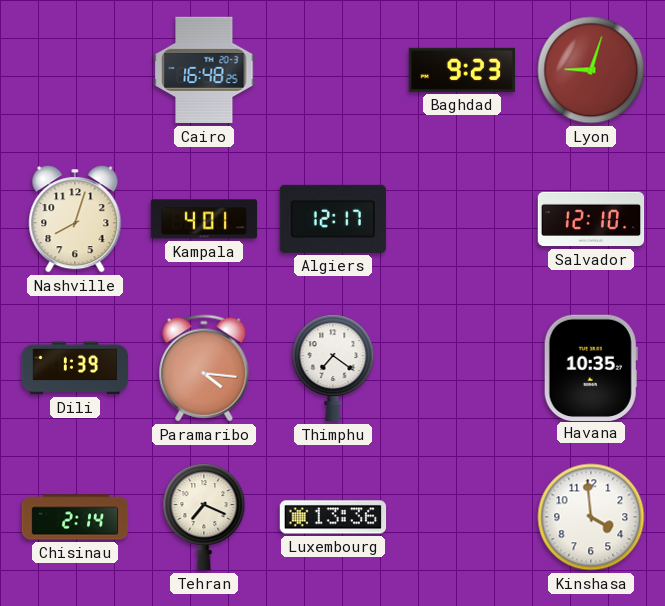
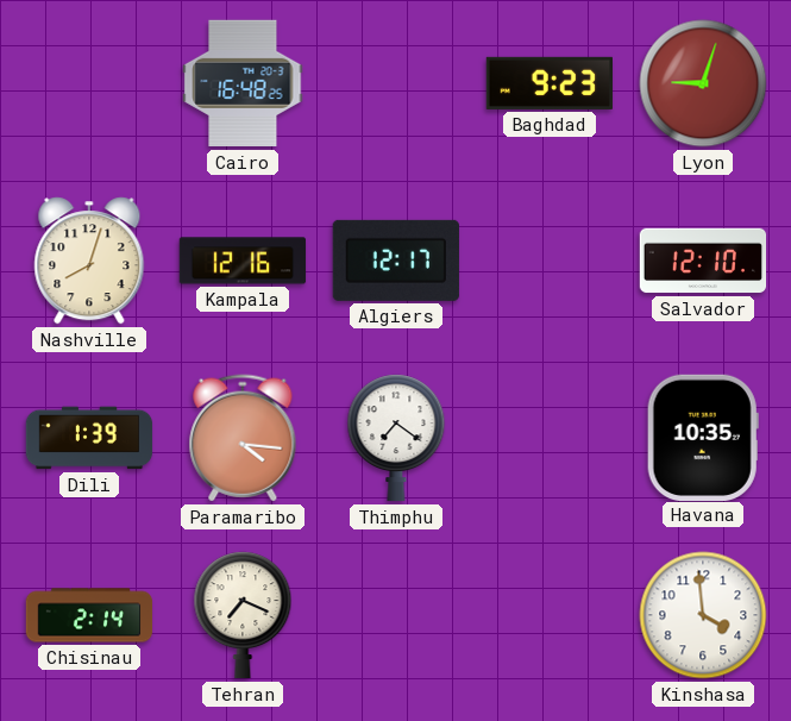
Kampala: 4:01 -> 12:16
Luxembourg: 13:36 -> none
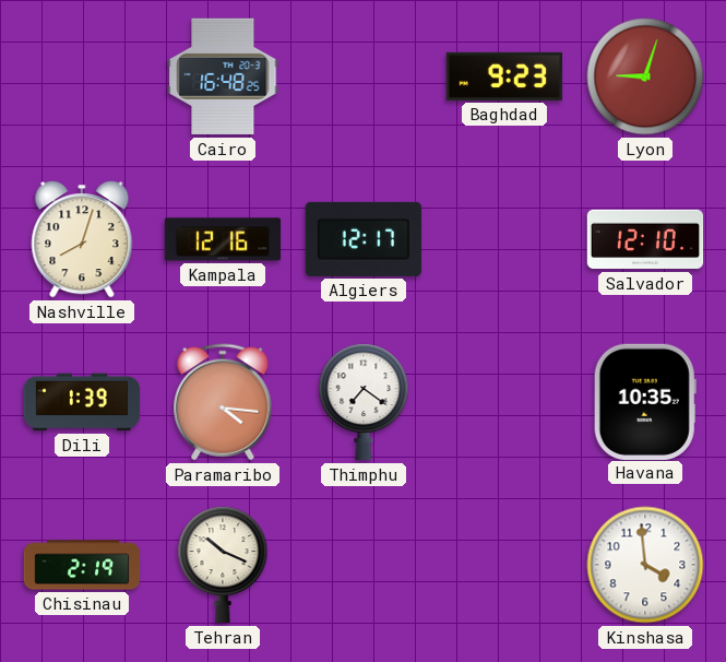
Chisinau: 2:14 -> 2:19
Tehran: 7:19 -> 10:19
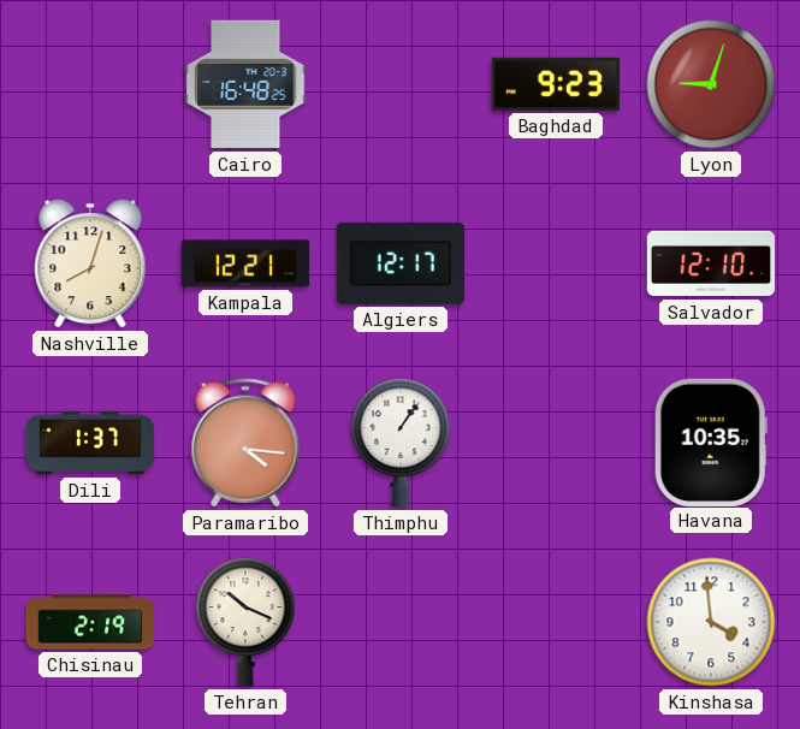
Kampala: 12:16 -> 12:21
Dili: 1:39 -> 1:37
Thimphu: 7:21 -> 1:06
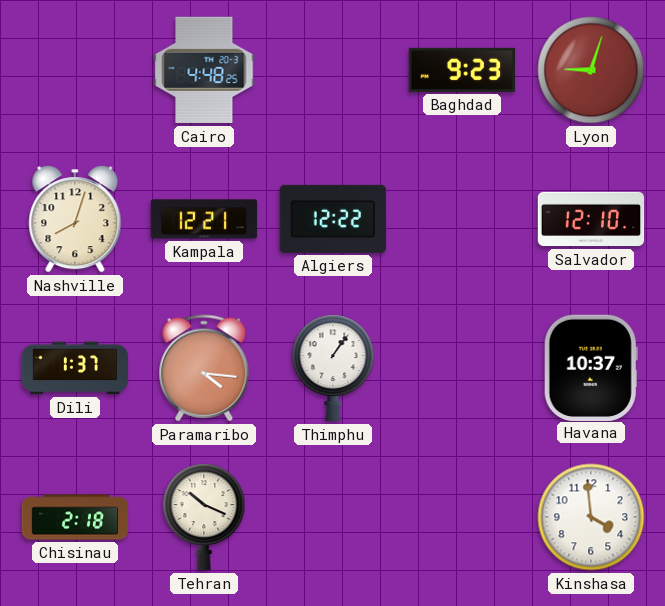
Cairo: 16:48 -> 4:48
Algiers: 12:17 -> 12:22
Havana: 10:35 -> 10:37
Chisinau: 2:19 -> 2:18
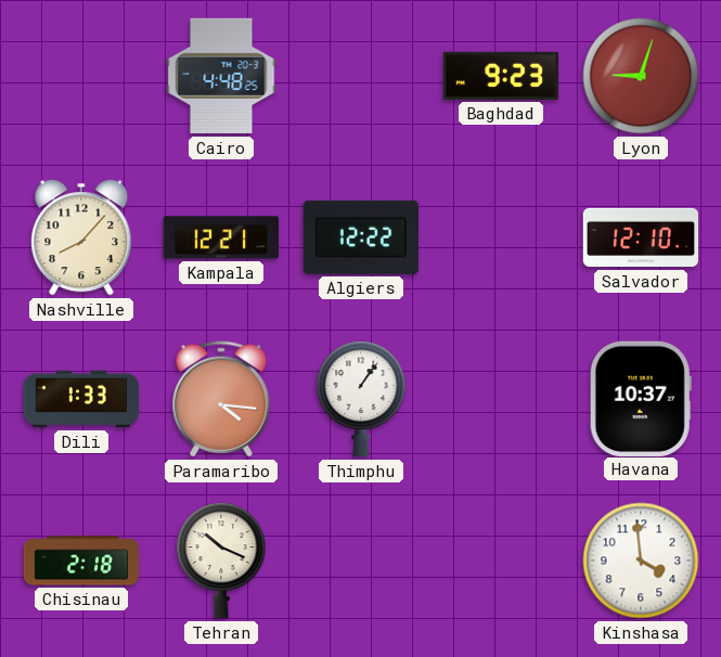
Nashville: 8:03 -> 8:07
Dili: 1:37 -> 1:33
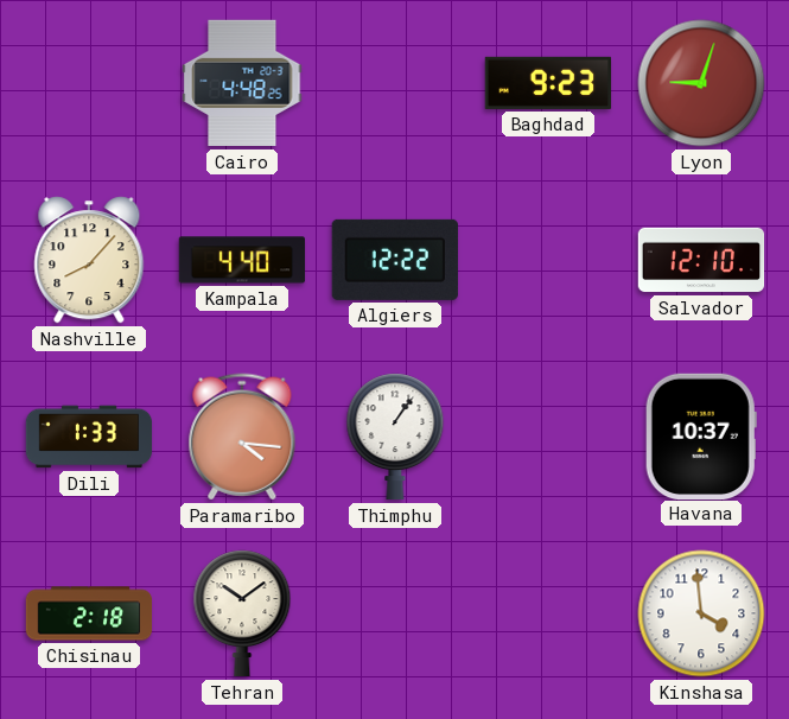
Kampala: 12:21 -> 4:40
Tehran: 10:19 -> 10:09
